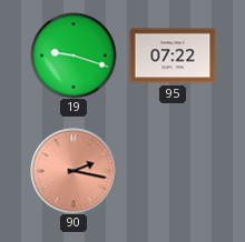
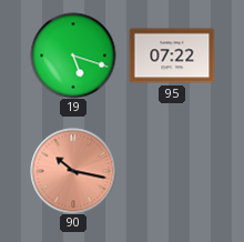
19: 9:18 -> 5:18
90: 2:17 -> 10:17
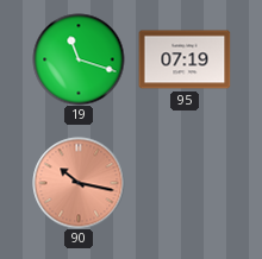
19: 5:18 -> 11:18
95: 07:22 -> 07:19
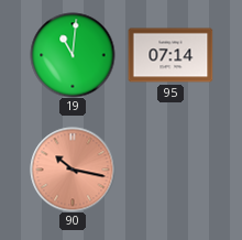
19: 11:18 -> 11:01
95: 07:19 -> 07:14
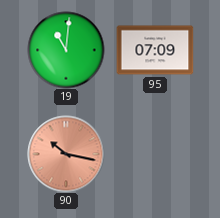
95: 07:14 -> 07:09
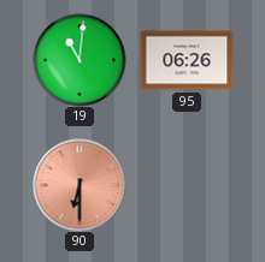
95: 07:09 -> 06:26
90: 10:17 -> 6:30
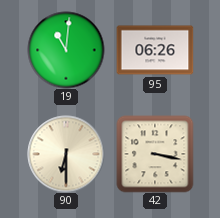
90 dial: salmon -> cream
42: none -> 3:17
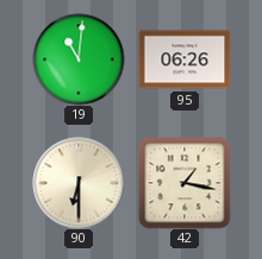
42: 3:17 -> 1:17
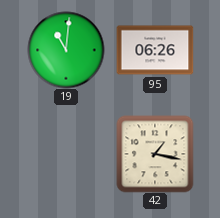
90: 6:30 -> none
